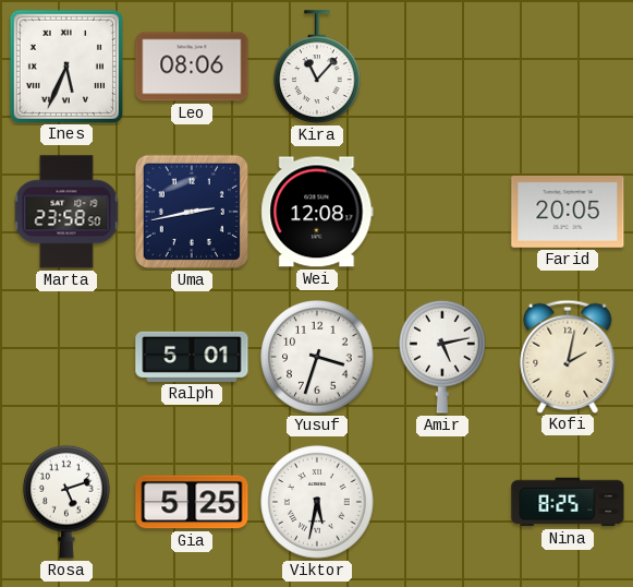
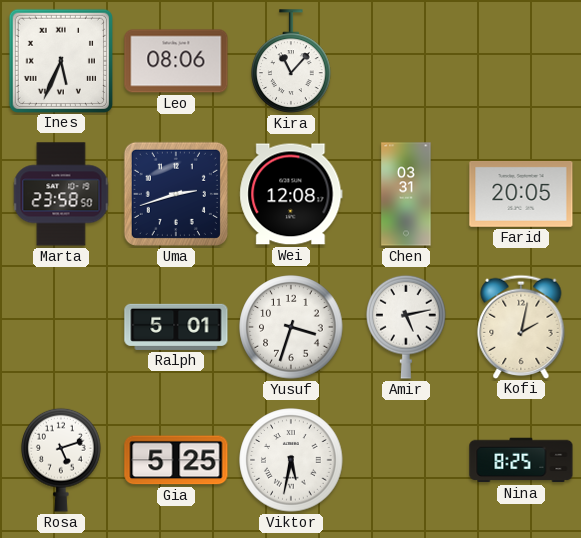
Uma: 2:43 -> 2:42
Chen: none -> 03:31
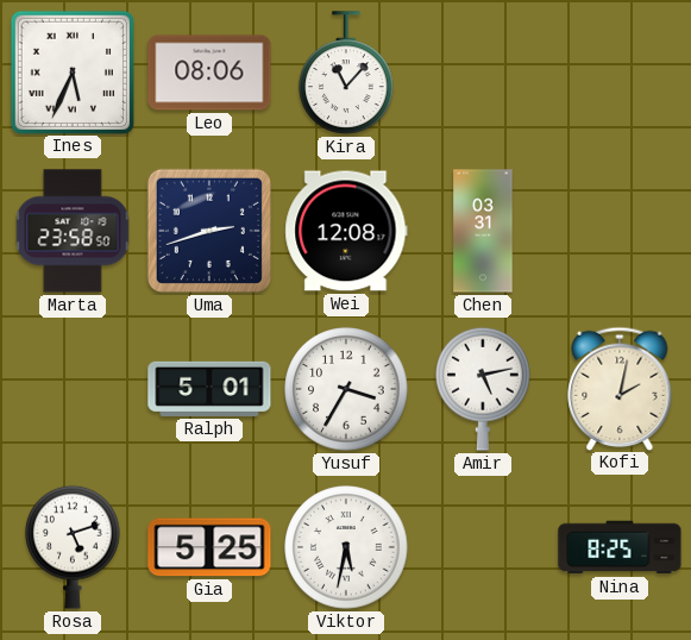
Farid: 20:05 -> none
Yusuf: 3:33 -> 3:35
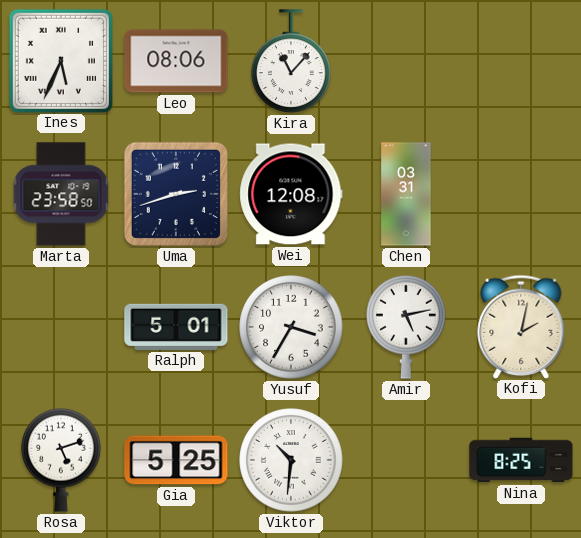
Viktor: 5:32 -> 10:31
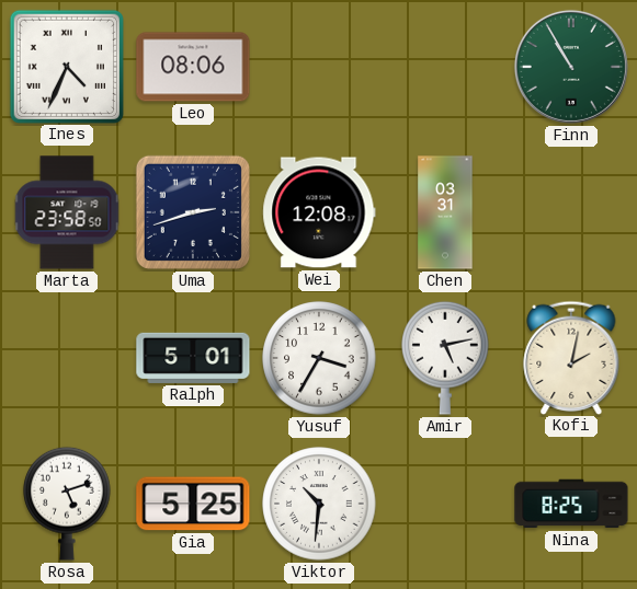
Ines: 5:34 -> 4:34
Kira: 11:07 -> none
Finn: none -> 10:55
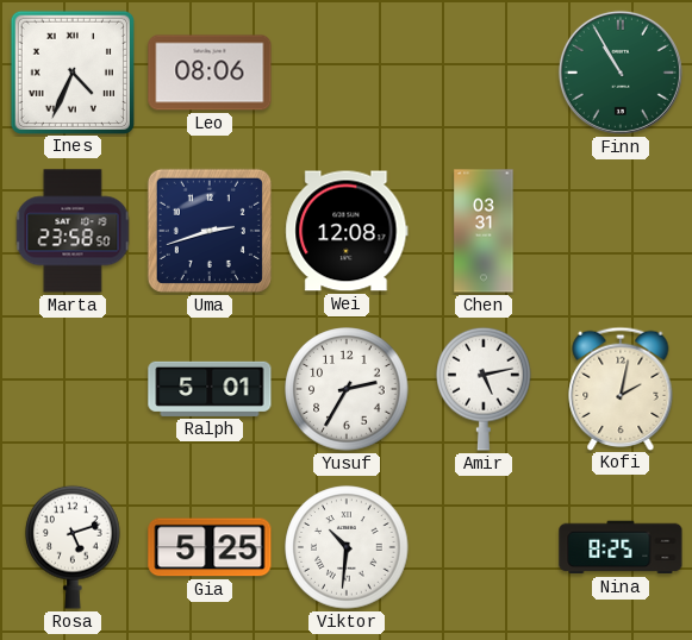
Yusuf: 3:35 -> 2:35
